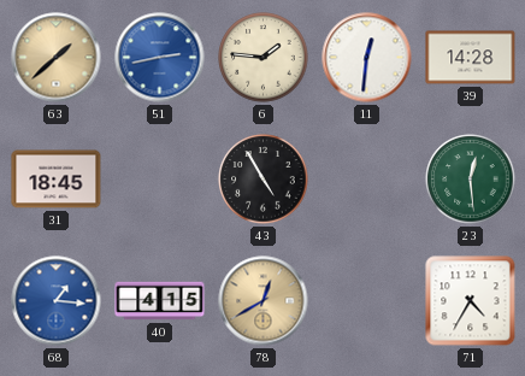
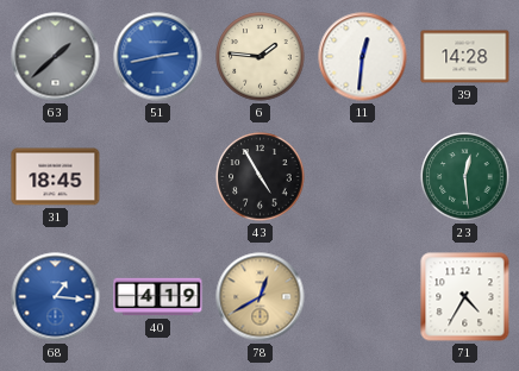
63 dial: champagne -> grey
40: 4:15 -> 4:19
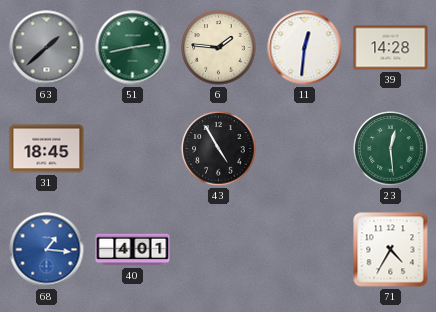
51 dial: blue -> green
40: 4:19 -> 4:01
78: 12:40 -> none
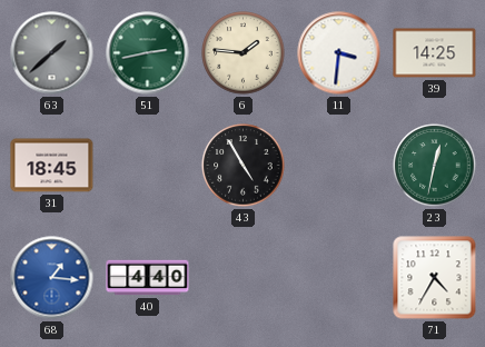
11: 12:31 -> 3:31
39: 14:28 -> 14:25
23: 12:29 -> 12:32
40: 4:01 -> 4:40
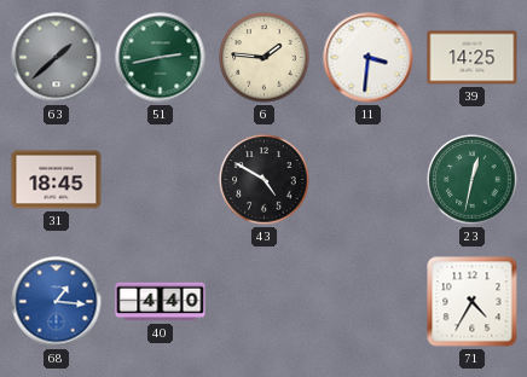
43: 4:55 -> 4:50
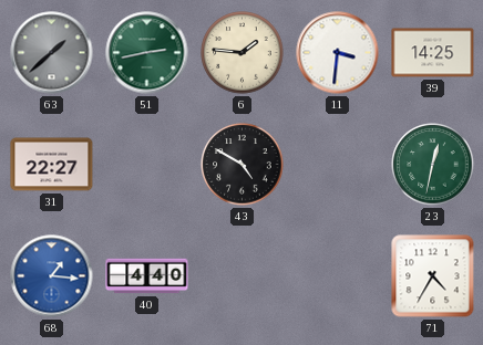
31: 18:45 -> 22:27
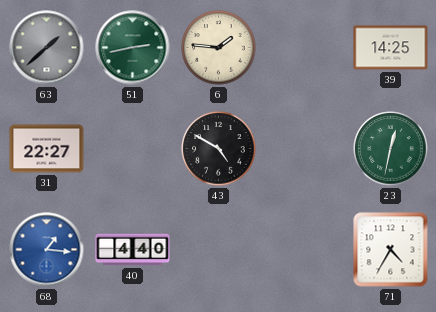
11: 3:31 -> none
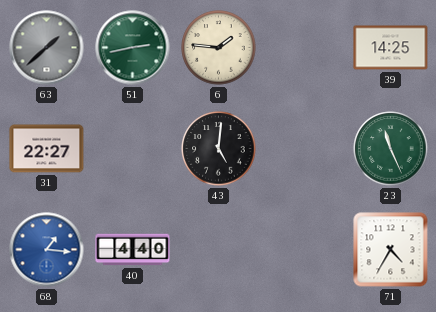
43: 4:50 -> 5:01
23: 12:32 -> 11:26
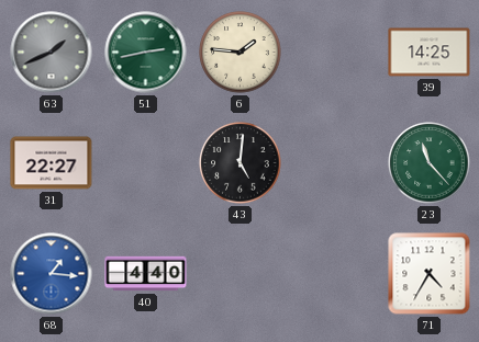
63: 1:38 -> 1:41
23: 11:26 -> 11:23
